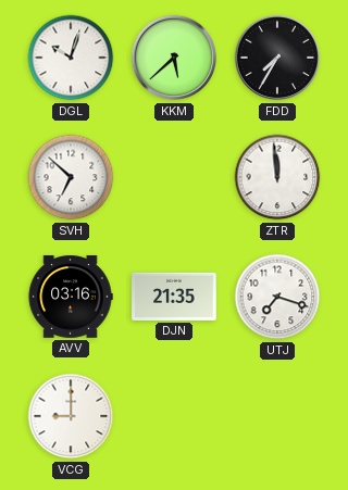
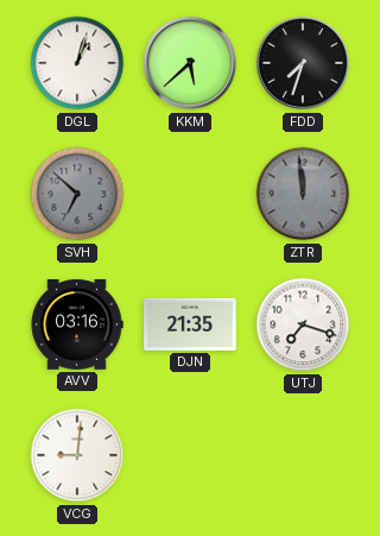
DGL: 10:03 -> 1:03
FDD: 7:35 -> 7:33
SVH dial: white -> grey
ZTR dial: white -> grey
VCG: 9:00 -> 9:01
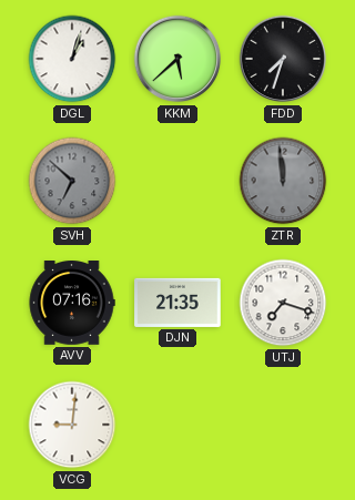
AVV: 03:16 -> 07:16
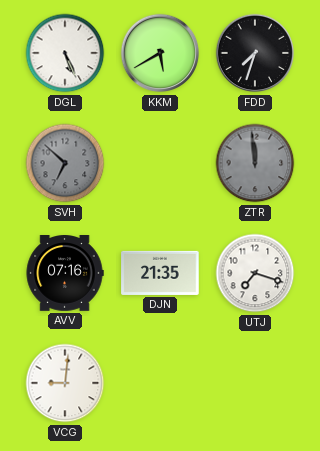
DGL: 1:03 -> 5:26
KKM: 5:38 -> 5:40
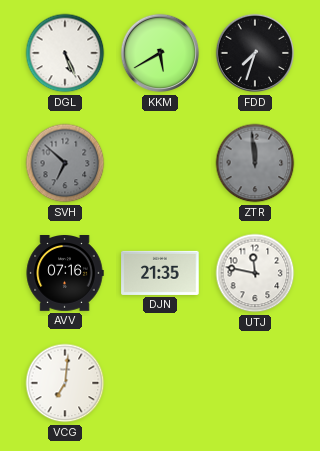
UTJ: 7:18 -> 11:47
VCG: 9:01 -> 7:01
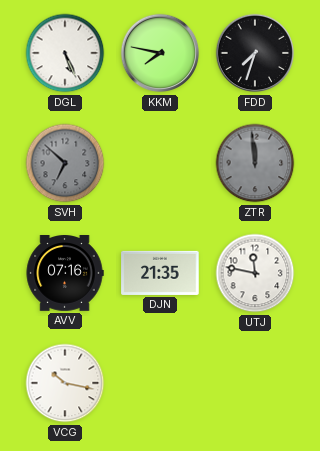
KKM: 5:40 -> 7:47
VCG: 7:01 -> 10:17
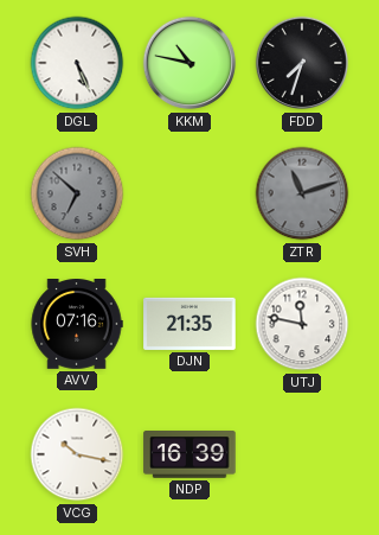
KKM: 7:47 -> 10:47
ZTR: 11:59 -> 11:12
NDP: none -> 16:39
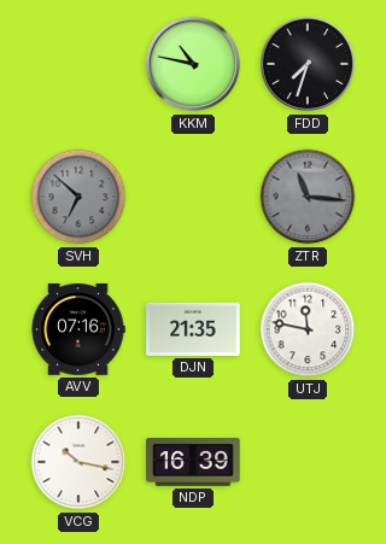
DGL: 5:26 -> none
ZTR: 11:12 -> 11:16
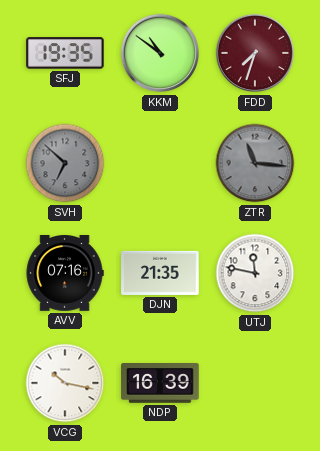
SFJ: none -> 19:35
KKM: 10:47 -> 10:51
FDD dial: black -> burgundy
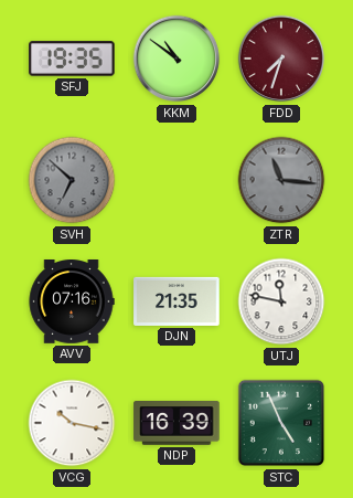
STC: none -> 4:56
